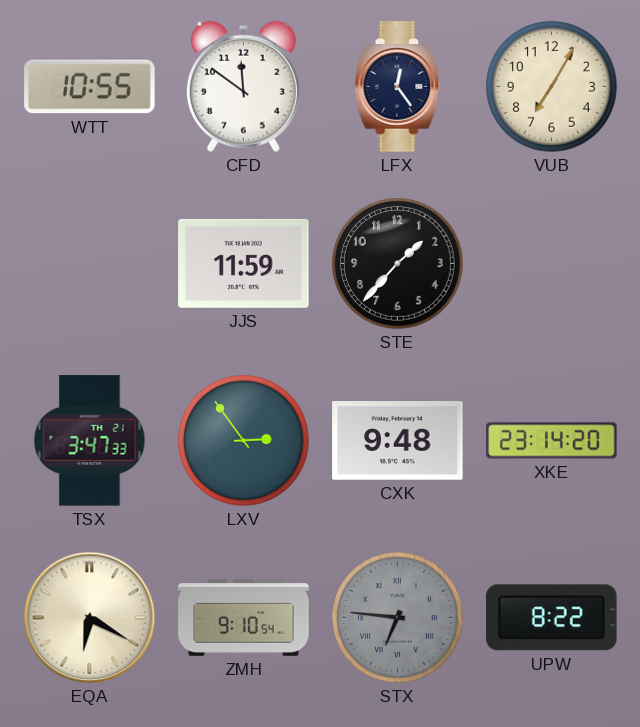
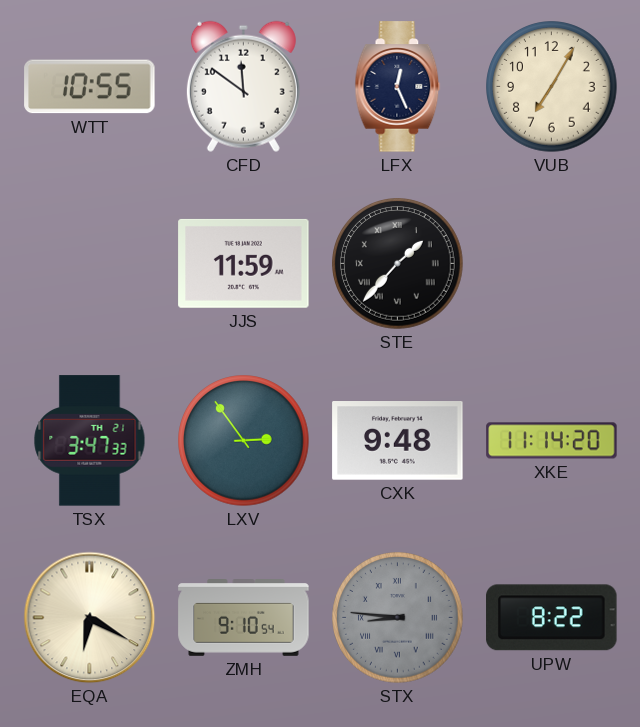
LFX: 12:24 -> 12:26
STE numerals: Arabic -> Roman
XKE: 23:14 -> 11:14
STX: 6:46 -> 8:46
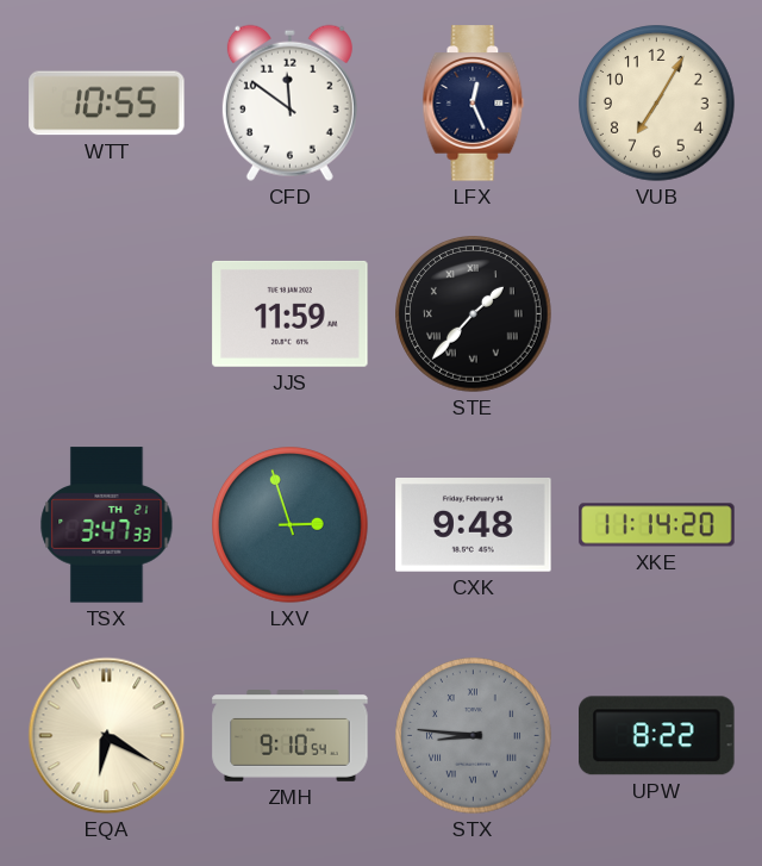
LXV: 2:54 -> 2:57
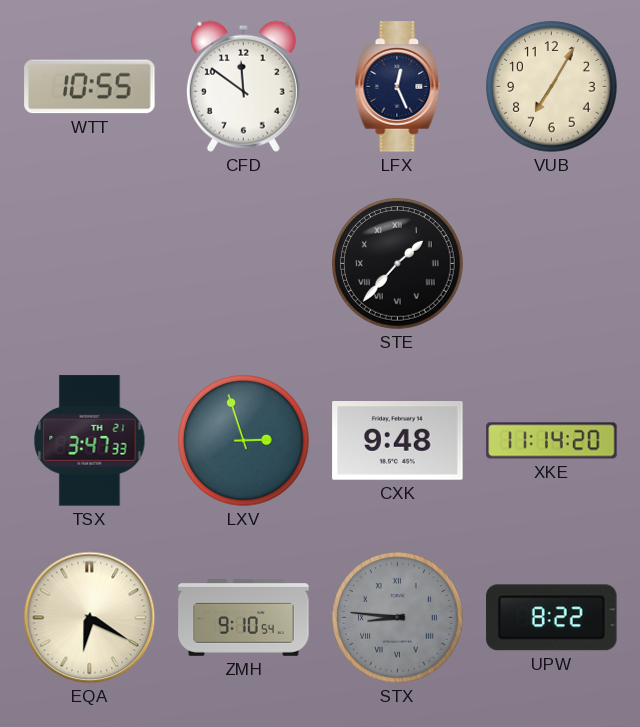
JJS: 11:59 -> none
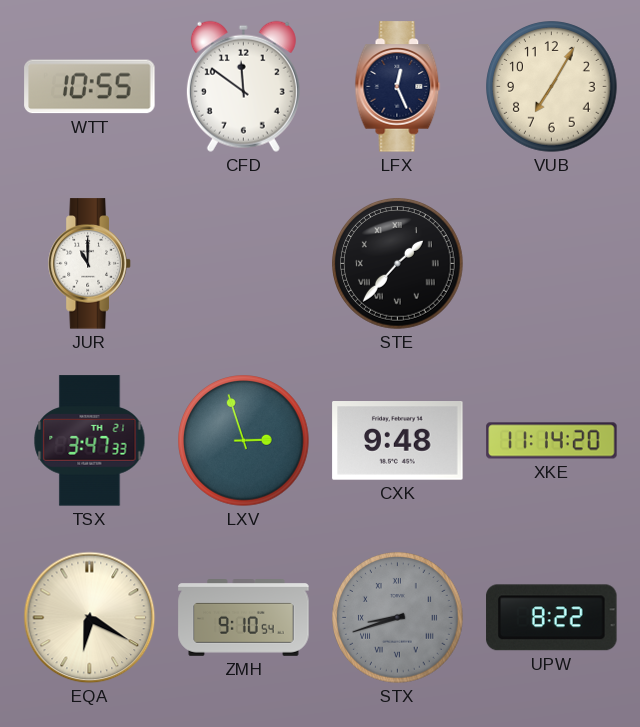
JUR: none -> 11:00
STX: 8:46 -> 8:42
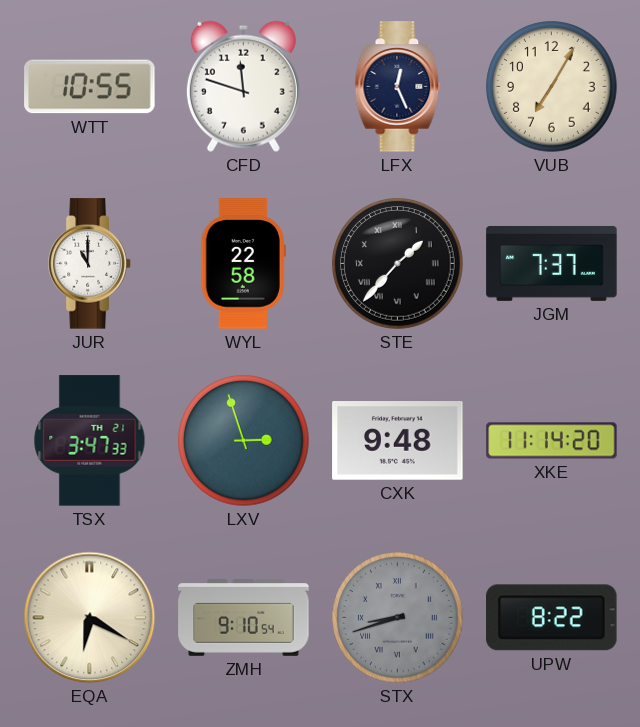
CFD: 11:51 -> 11:48
WYL: none -> 22:58
JGM: none -> 7:37
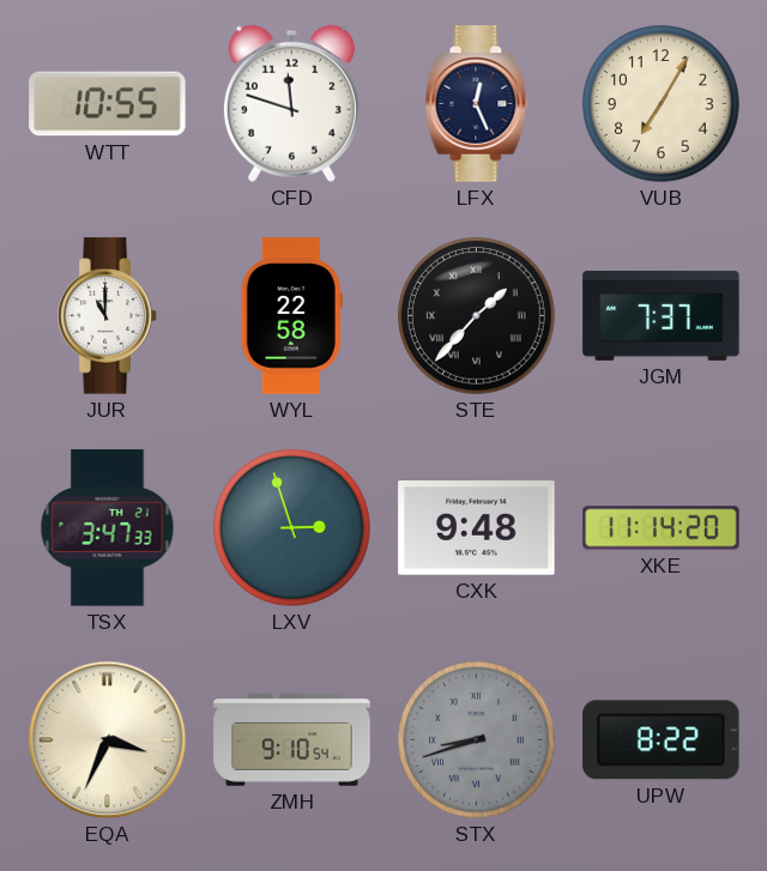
EQA: 6:20 -> 3:34
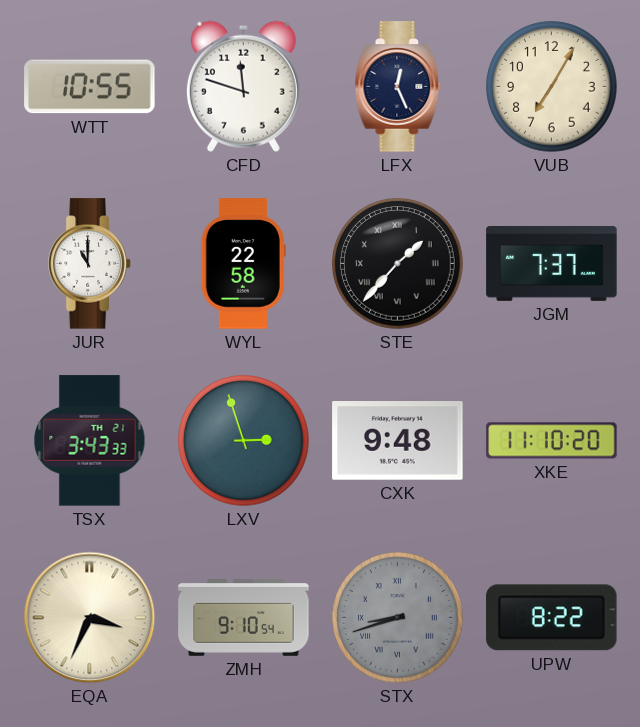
TSX: 3:47 -> 3:43
XKE: 11:14 -> 11:10
